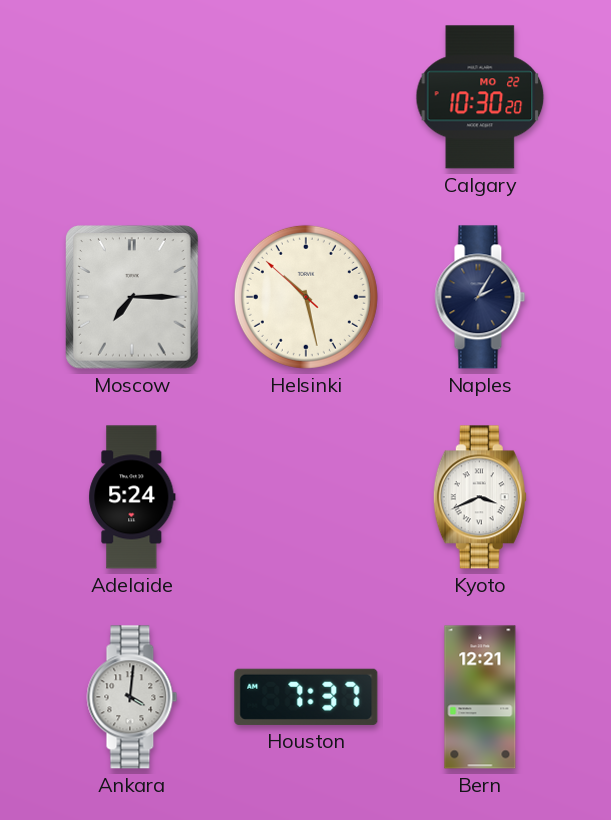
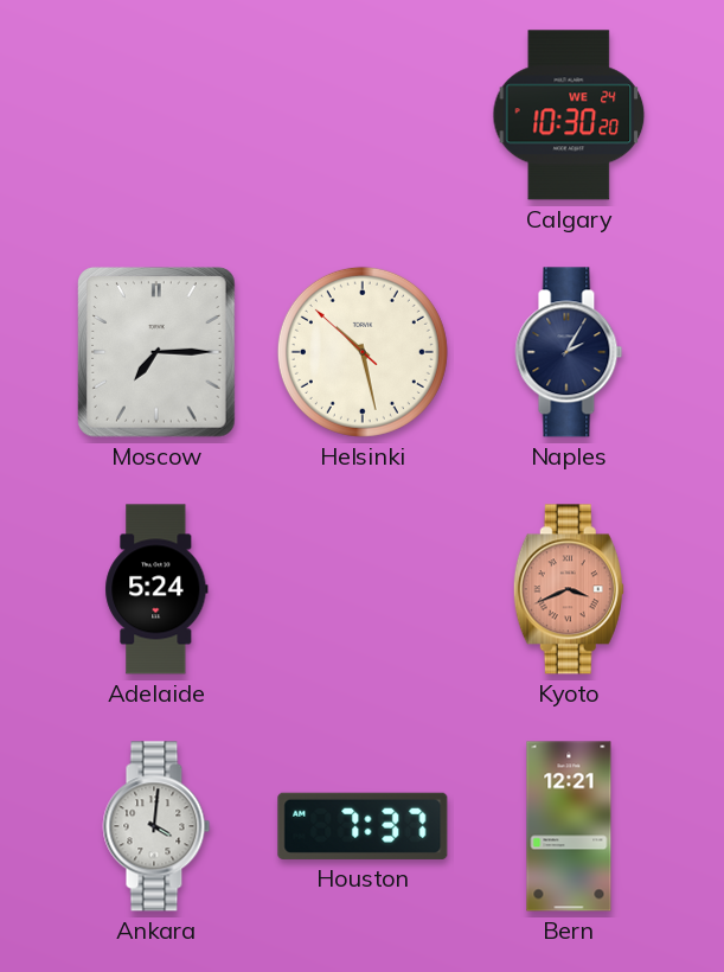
Calgary date: MO 22 -> WE 24
Kyoto dial: white -> salmon
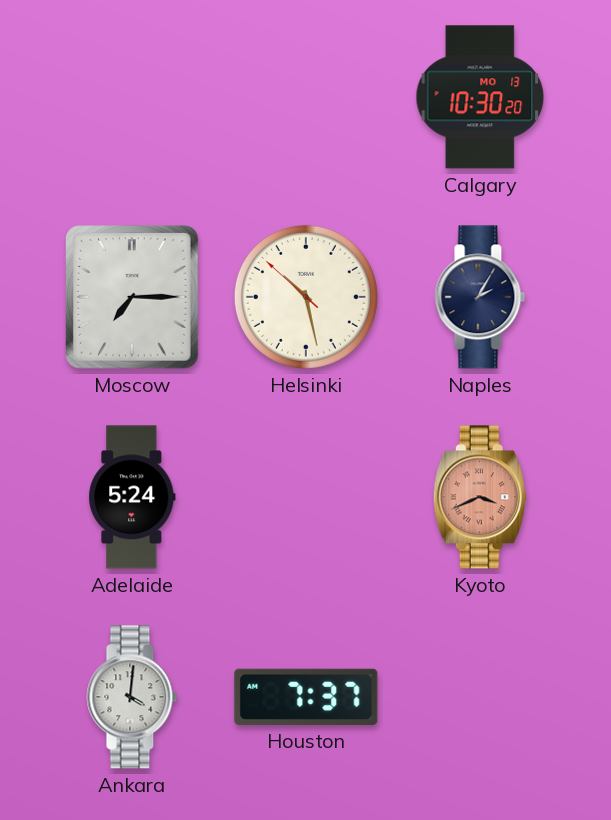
Calgary date: WE 24 -> MO 13
Bern: 12:21 -> none
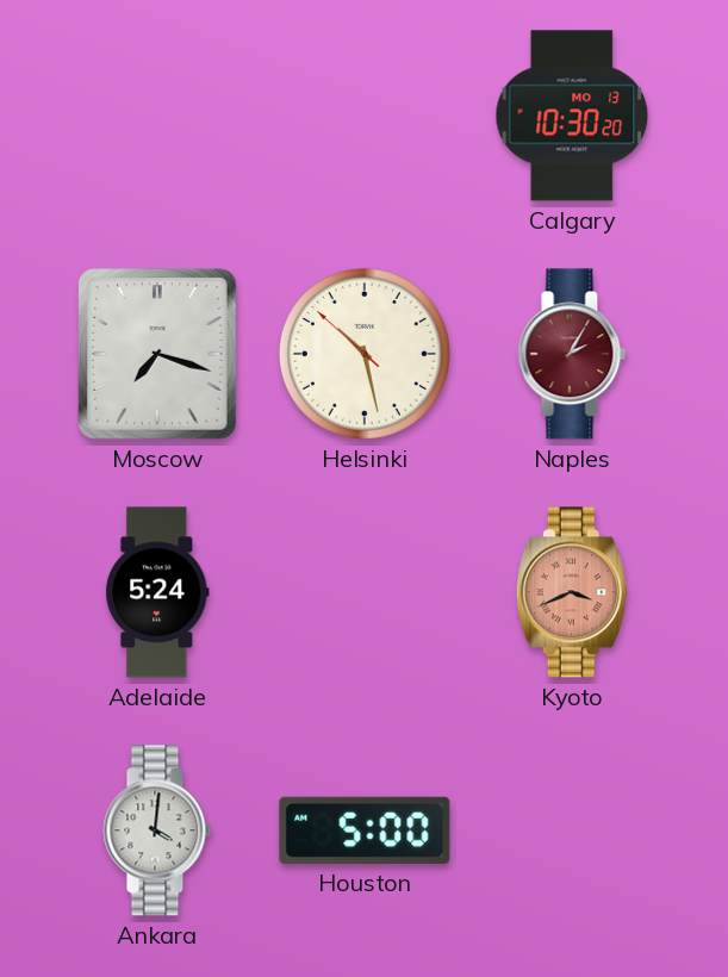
Moscow: 7:15 -> 7:18
Naples dial: navy -> burgundy
Houston: 7:37 -> 5:00
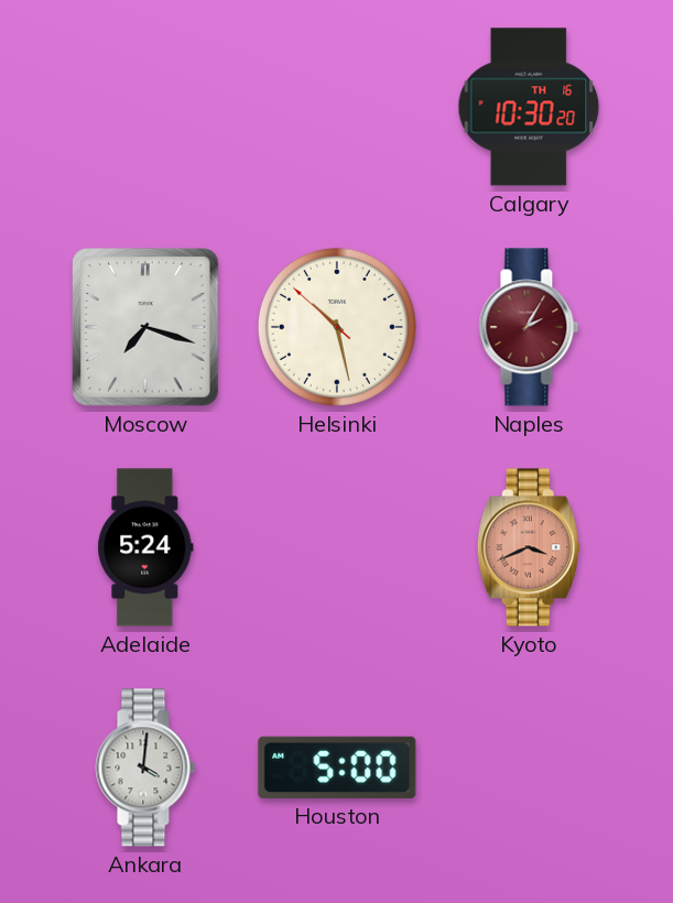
Calgary date: MO 13 -> TH 16
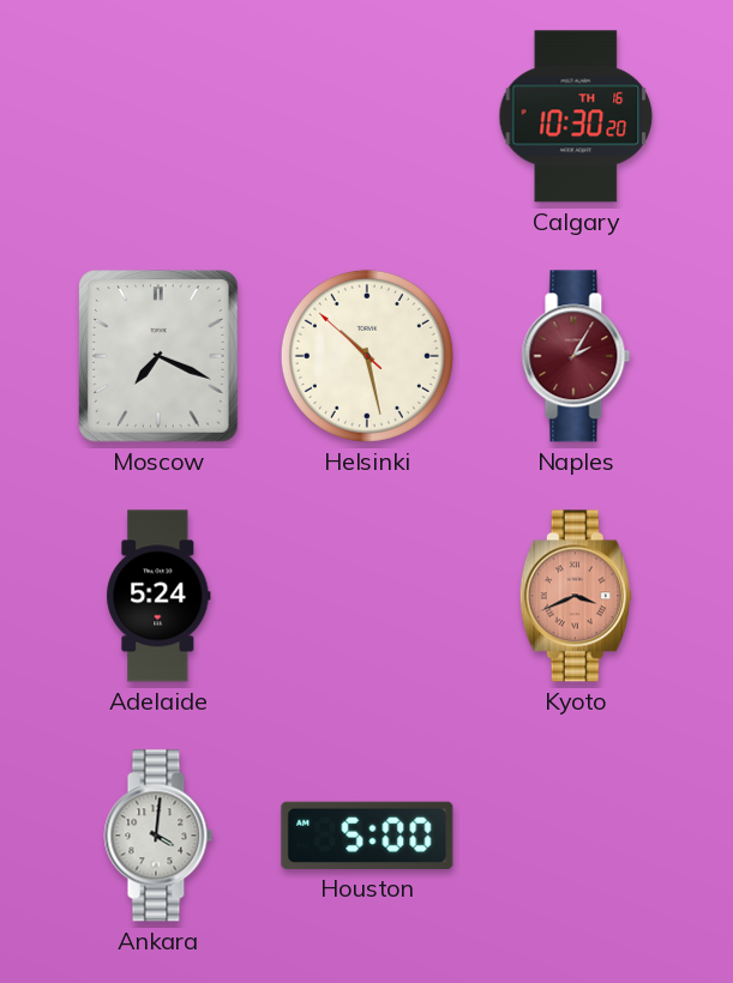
Moscow: 7:18 -> 7:19
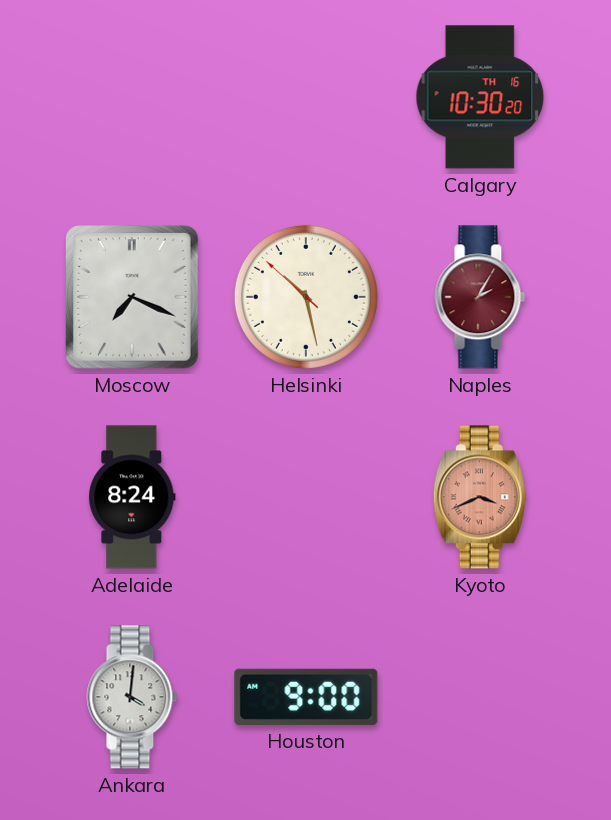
Adelaide: 5:24 -> 8:24
Houston: 5:00 -> 9:00
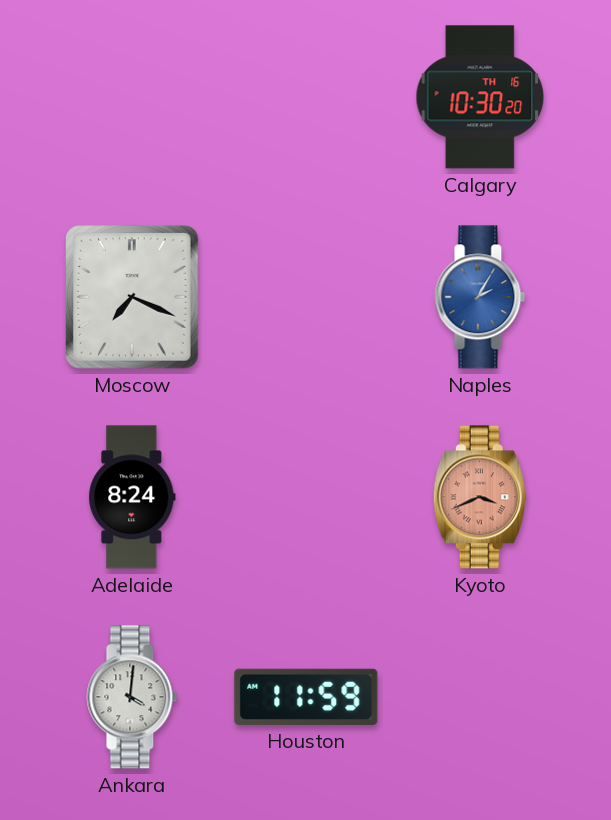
Helsinki: 10:27 -> none
Naples dial: burgundy -> blue
Houston: 9:00 -> 11:59
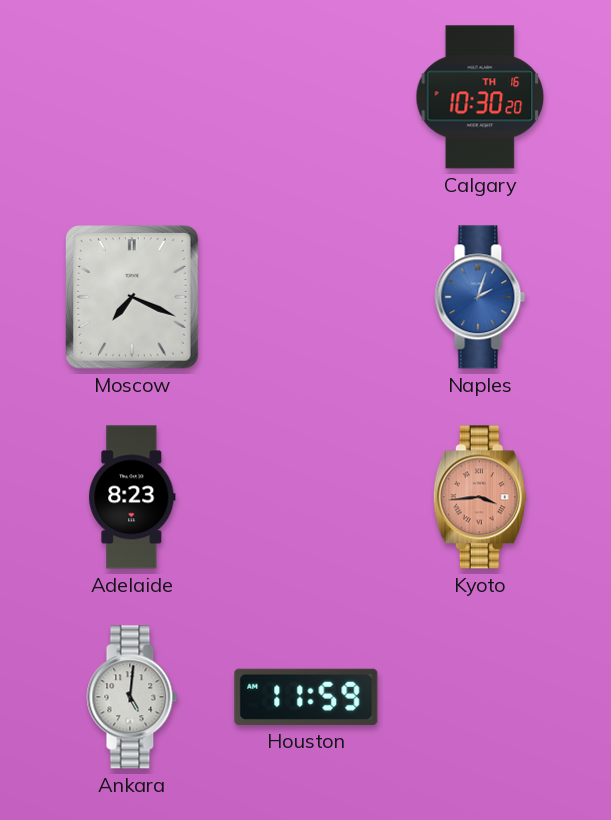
Naples: 2:05 -> 2:03
Adelaide: 8:24 -> 8:23
Kyoto: 3:41 -> 3:44
Ankara: 4:01 -> 5:01
